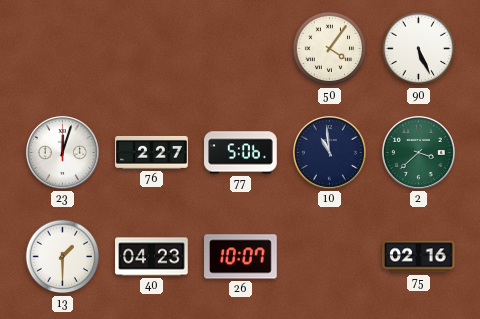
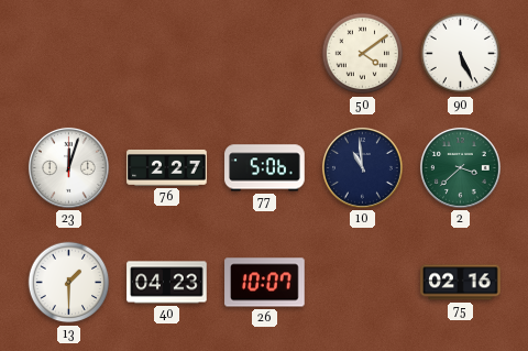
50: 4:06 -> 4:09
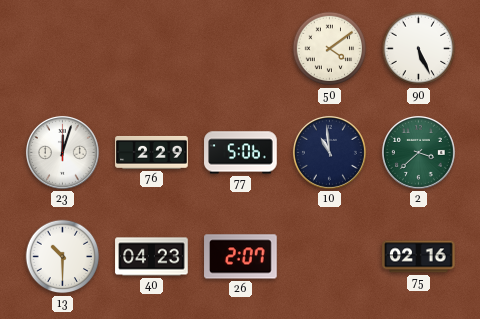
76: 2:27 -> 2:29
13: 1:30 -> 10:30
26: 10:07 -> 2:07
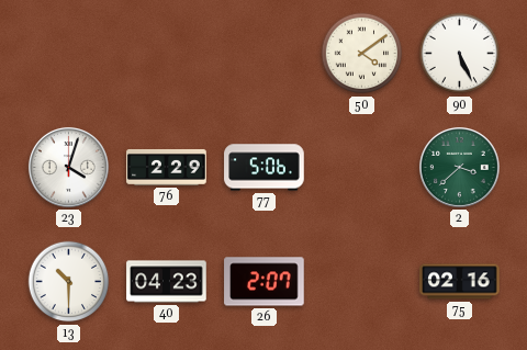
23: 12:03 -> 4:03
10: 10:59 -> none
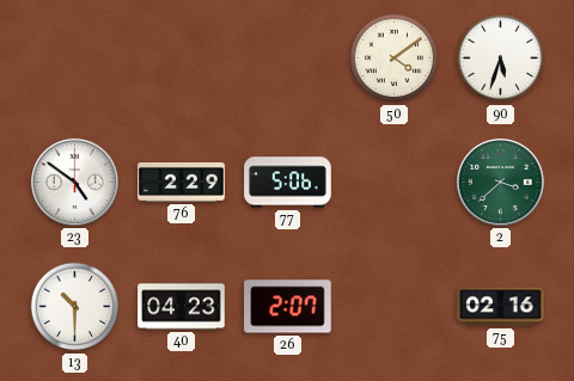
90: 5:26 -> 5:33
23: 4:03 -> 4:51
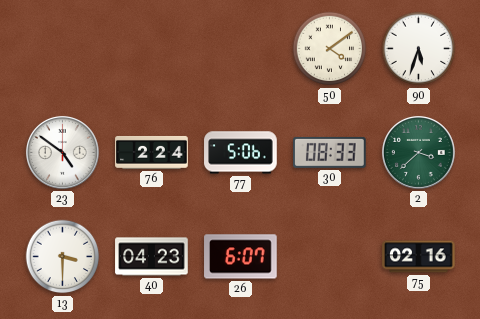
76: 2:29 -> 2:24
30: none -> 08:33
13: 10:30 -> 3:30
26: 2:07 -> 6:07
